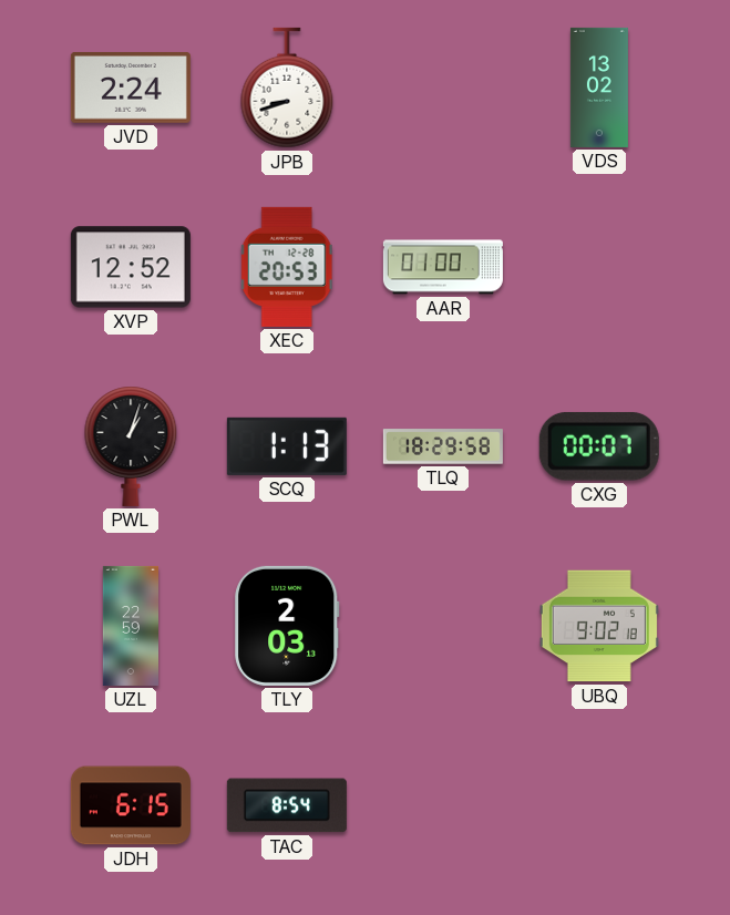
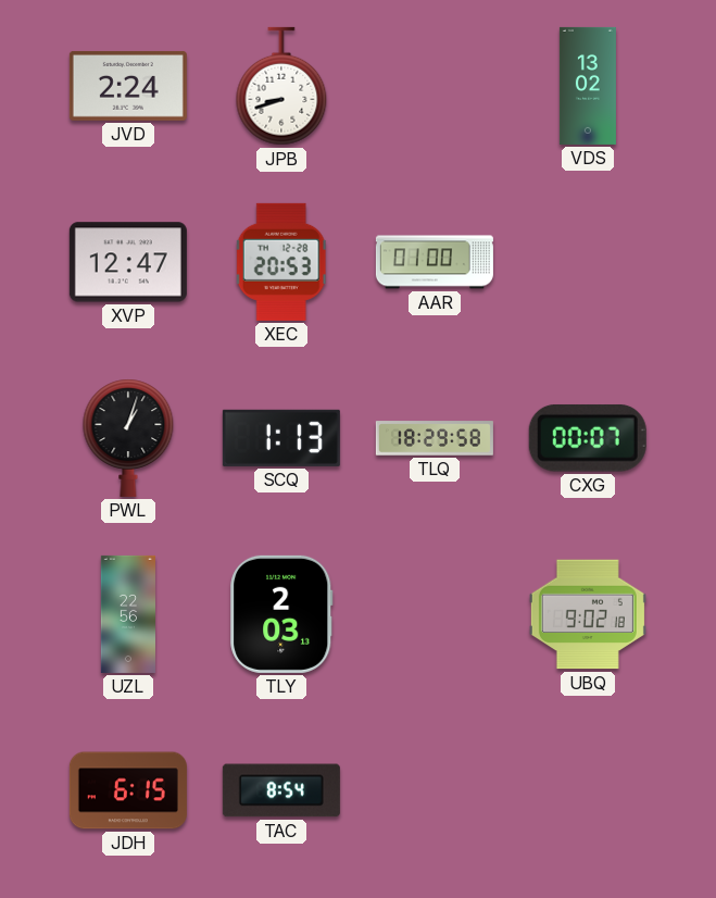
XVP: 12:52 -> 12:47
UZL: 22:59 -> 22:56
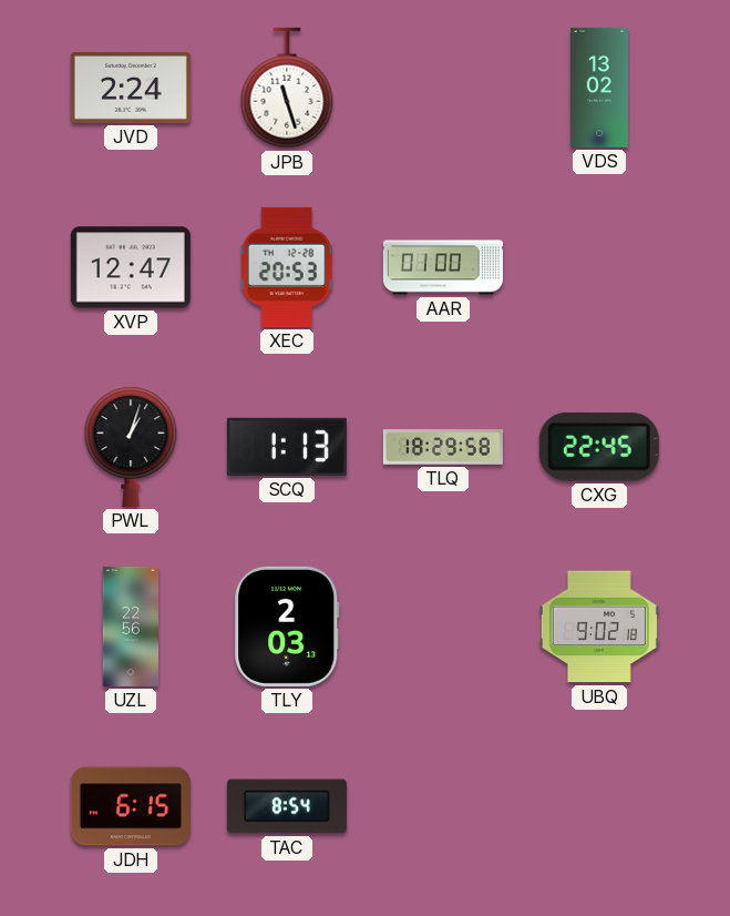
JPB: 8:42 -> 11:27
CXG: 00:07 -> 22:45
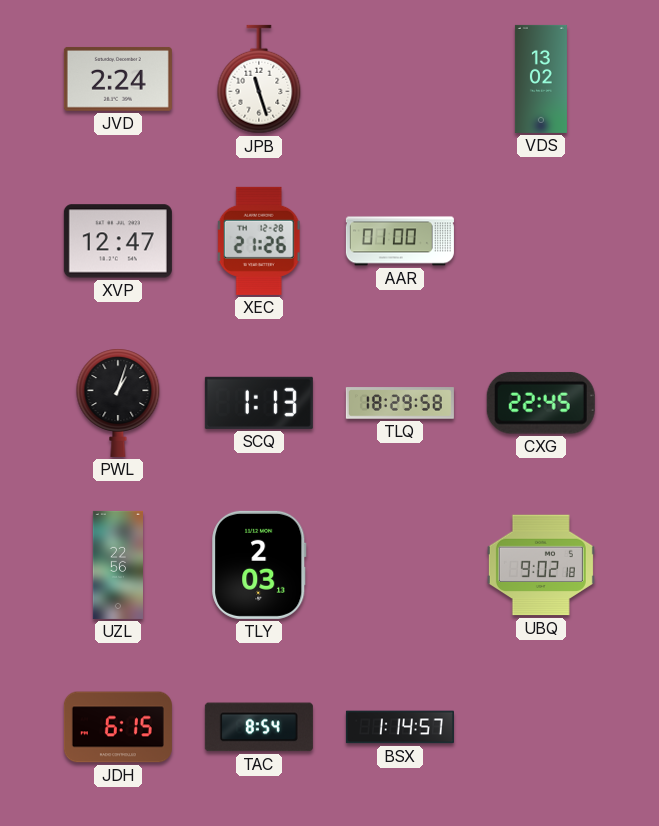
XEC: 20:53 -> 21:26
BSX: none -> 1:14
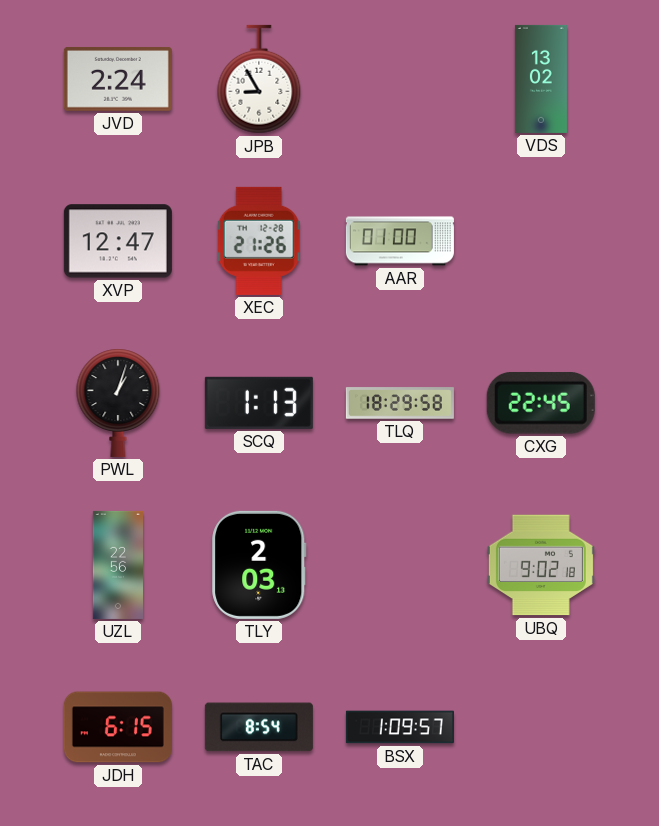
JPB: 11:27 -> 8:55
BSX: 1:14 -> 1:09
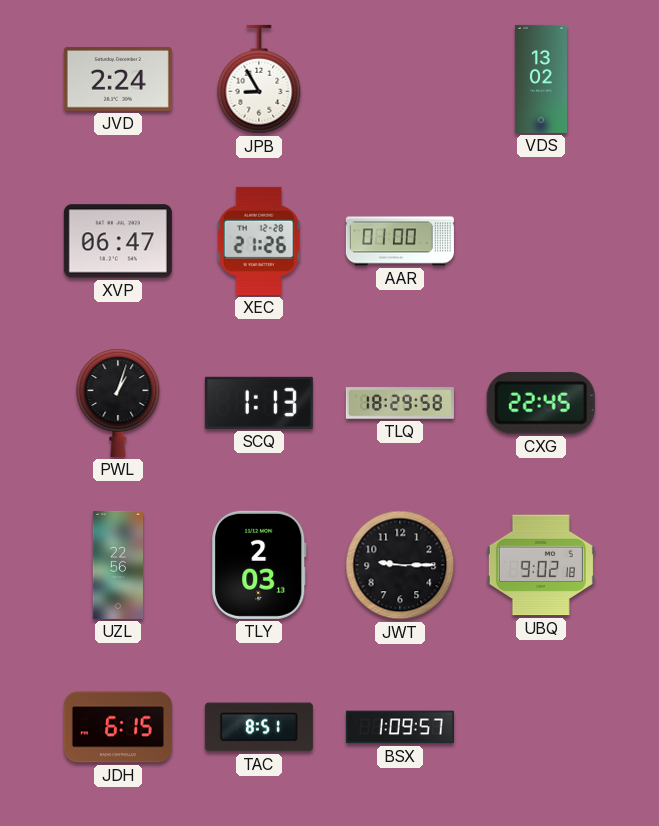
XVP: 12:47 -> 06:47
JWT: none -> 9:15
TAC: 8:54 -> 8:51
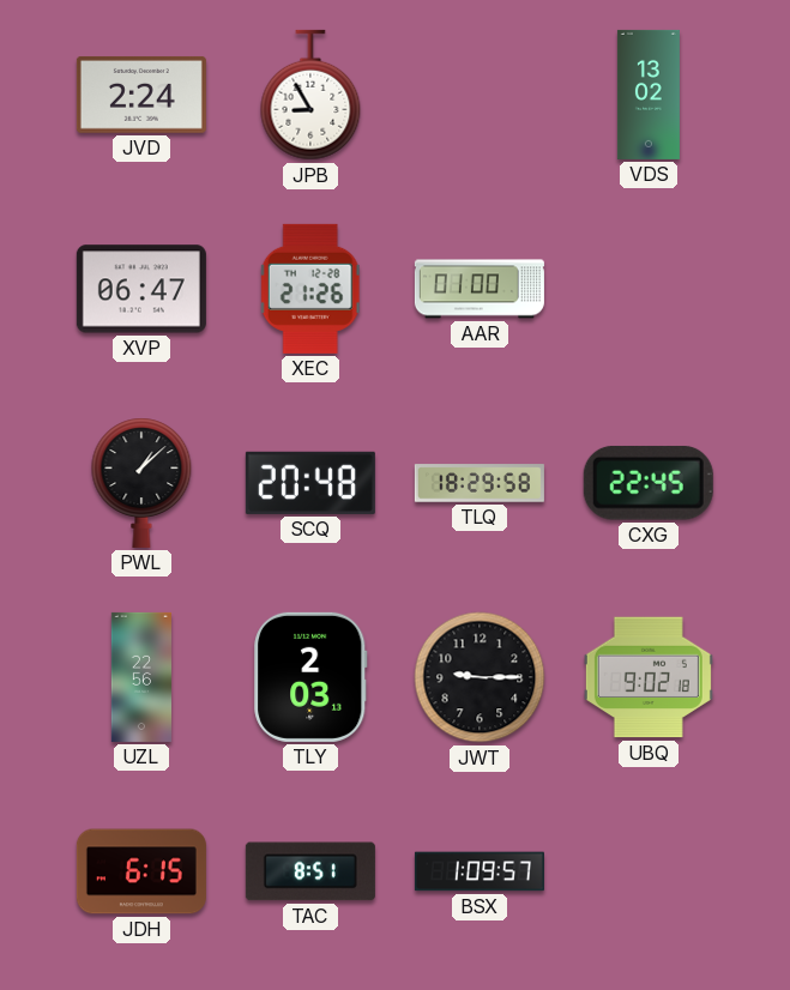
PWL: 1:03 -> 1:08
SCQ: 1:13 -> 20:48
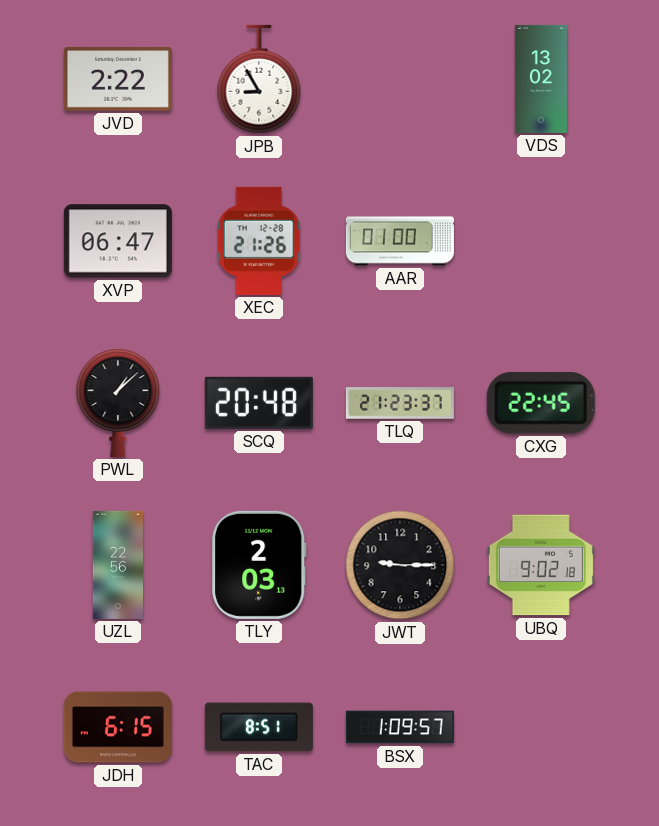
JVD: 2:24 -> 2:22
TLQ: 18:29 -> 21:23
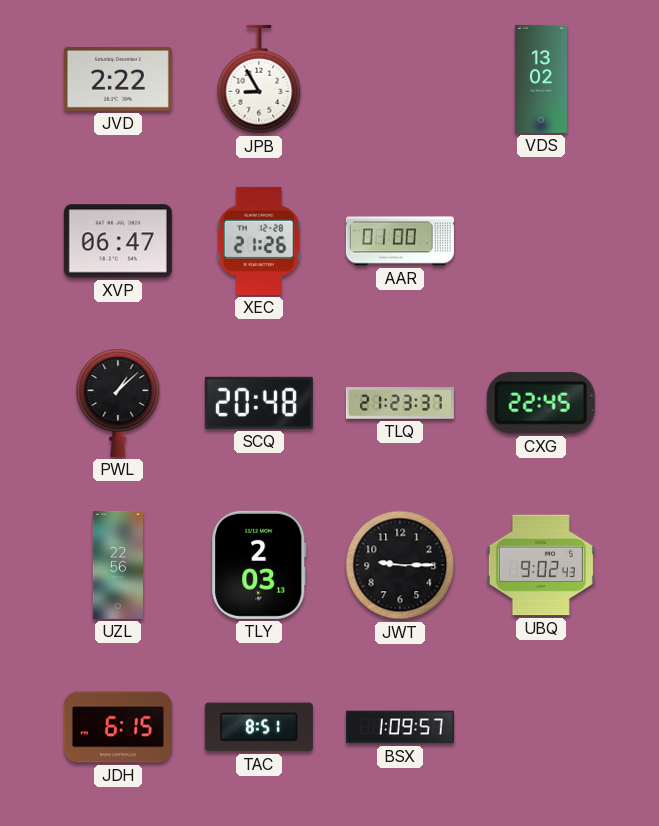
UBQ: 9:02:18 -> 9:02:43
